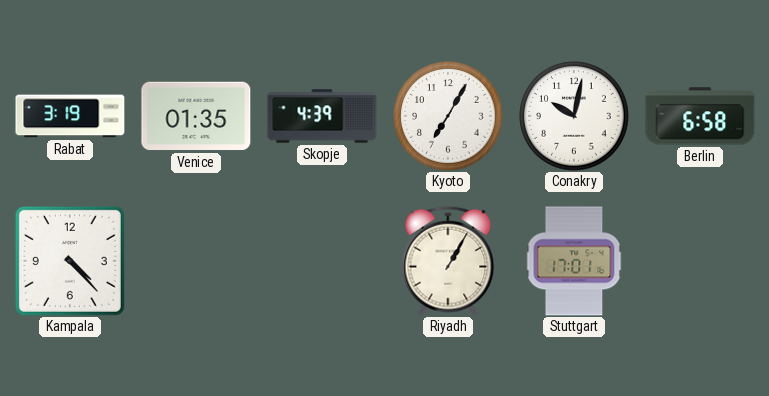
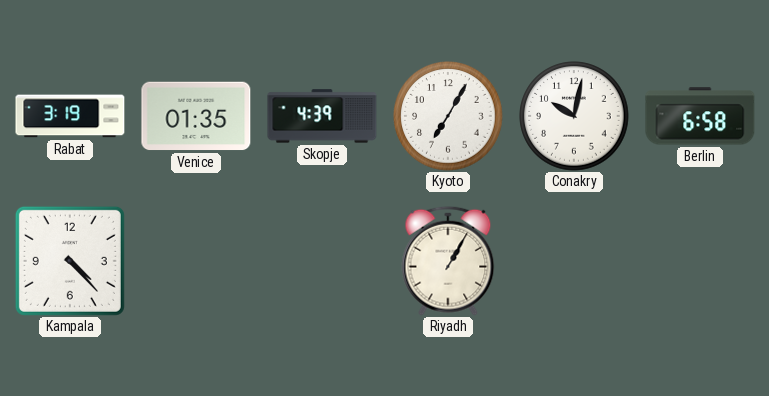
Stuttgart: 17:01 -> none
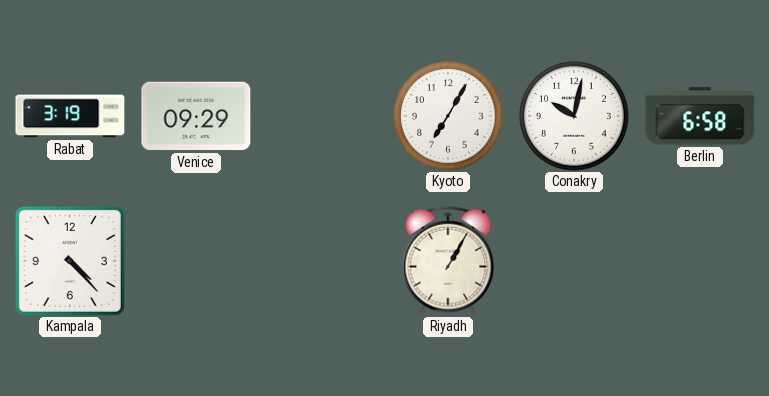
Venice: 01:35 -> 09:29
Skopje: 4:39 -> none
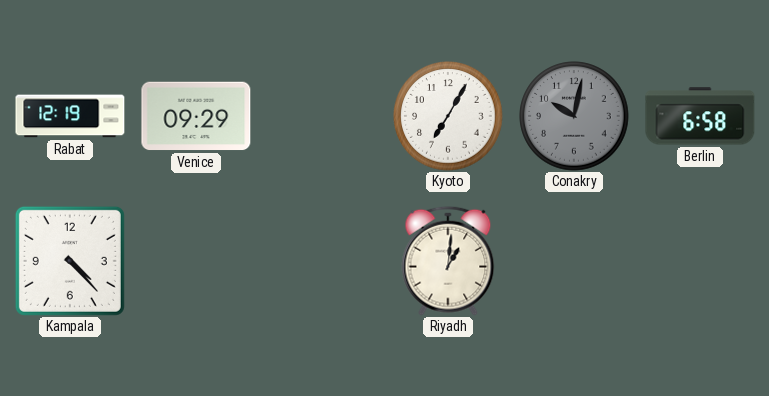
Rabat: 3:19 -> 12:19
Conakry dial: white -> grey
Riyadh: 1:05 -> 1:01
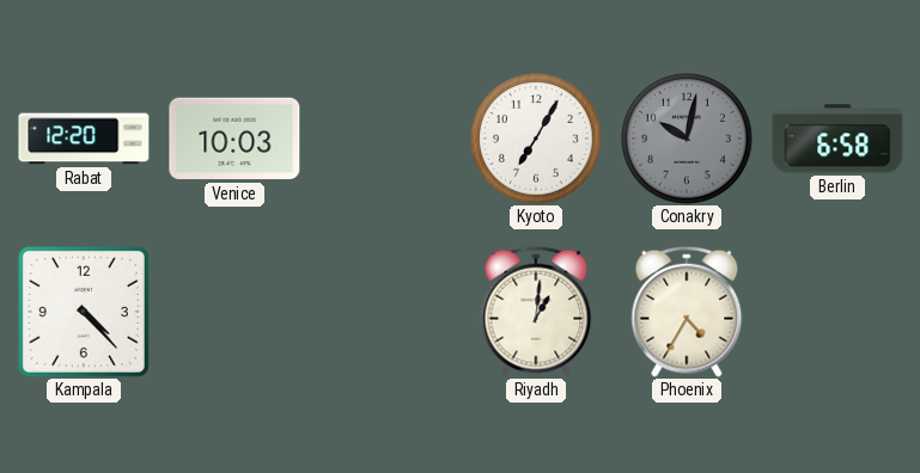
Rabat: 12:19 -> 12:20
Venice: 09:29 -> 10:03
Phoenix: none -> 4:35
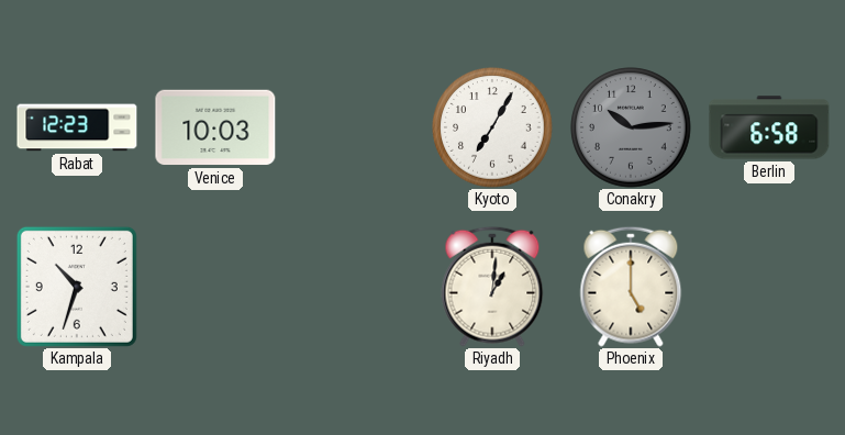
Rabat: 12:20 -> 12:23
Conakry: 10:02 -> 10:14
Kampala: 4:23 -> 10:33
Phoenix: 4:35 -> 5:00
